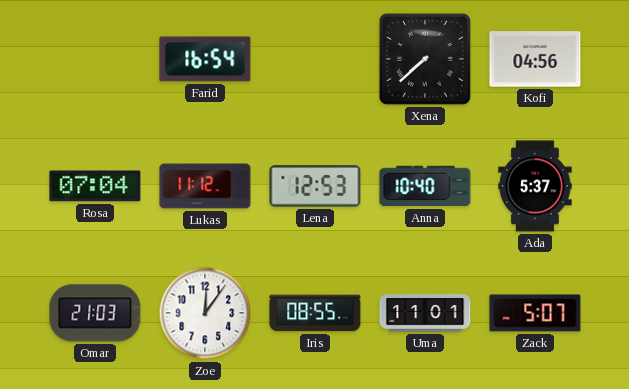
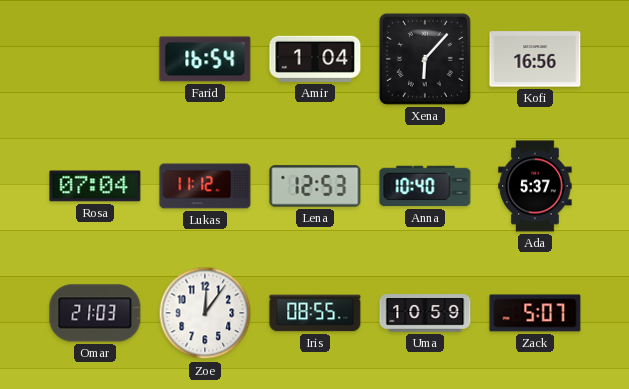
Amir: none -> 1:04
Xena: 7:38 -> 6:07
Kofi: 04:56 -> 16:56
Uma: 11:01 -> 10:59
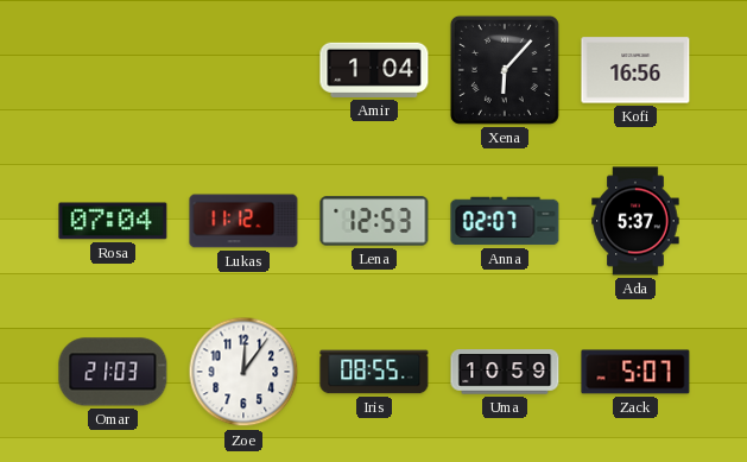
Farid: 16:54 -> none
Anna: 10:40 -> 02:07
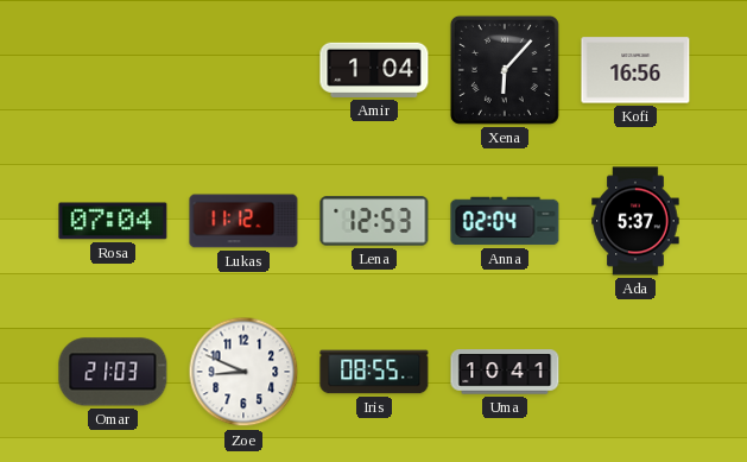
Anna: 02:07 -> 02:04
Zoe: 12:06 -> 8:49
Uma: 10:59 -> 10:41
Zack: 5:07 -> none
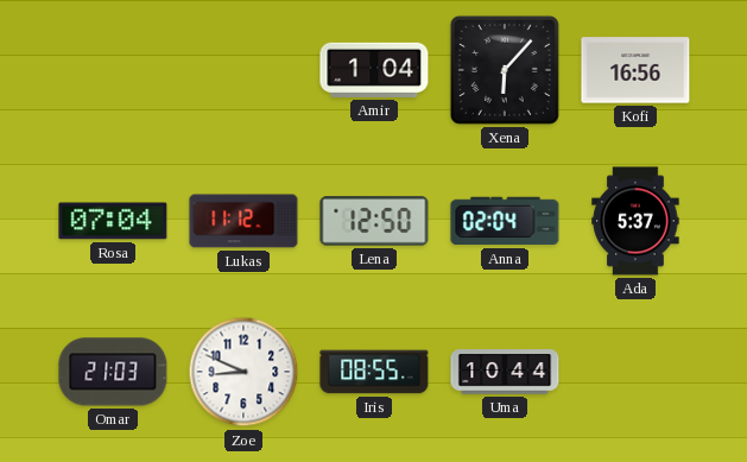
Lena: 12:53 -> 12:50
Uma: 10:41 -> 10:44
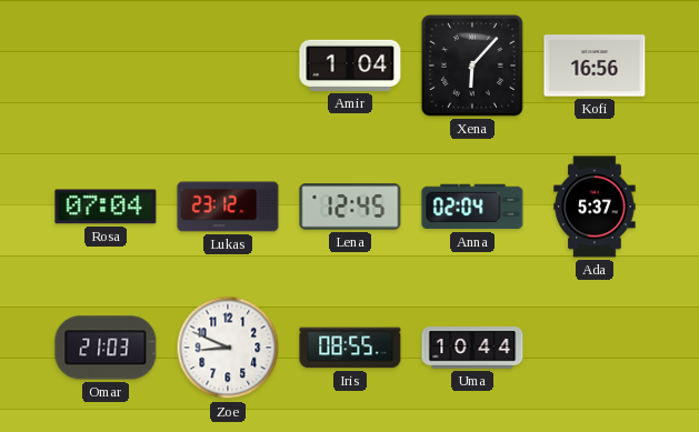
Lukas: 11:12 -> 23:12
Lena: 12:50 -> 12:45
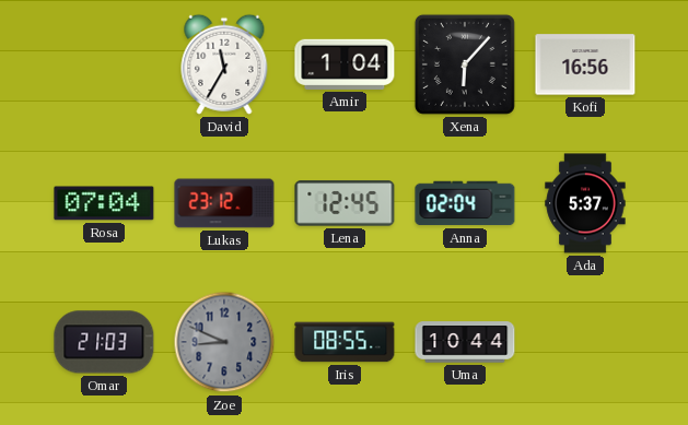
David: none -> 11:35
Zoe dial: white -> grey
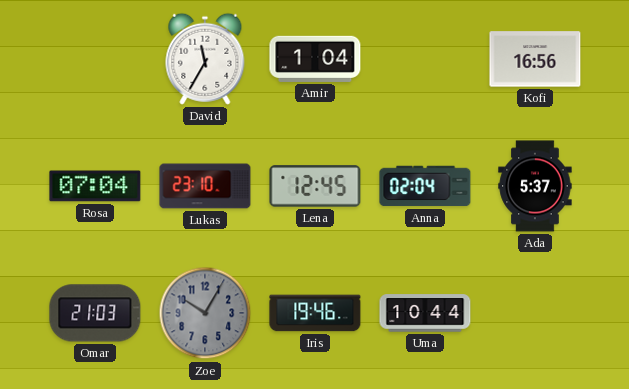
Xena: 6:07 -> none
Lukas: 23:12 -> 23:10
Zoe: 8:49 -> 10:05
Iris: 08:55 -> 19:46
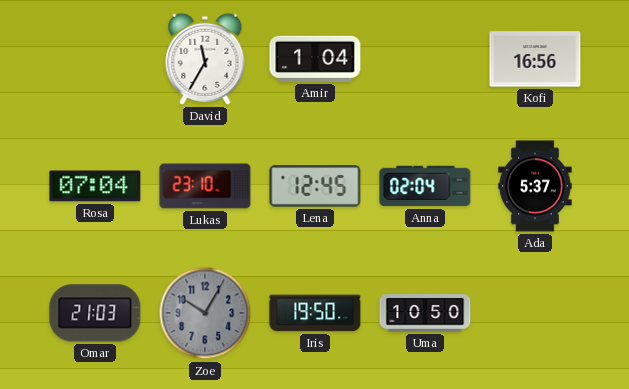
Iris: 19:46 -> 19:50
Uma: 10:44 -> 10:50
